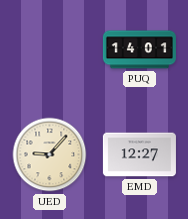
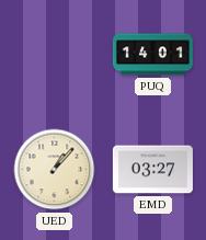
UED: 9:07 -> 1:07
EMD: 12:27 -> 03:27
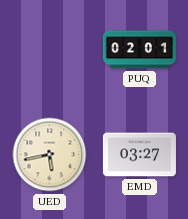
PUQ: 14:01 -> 02:01
UED: 1:07 -> 5:43
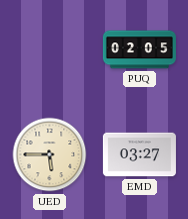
PUQ: 02:01 -> 02:05
UED: 5:43 -> 5:45
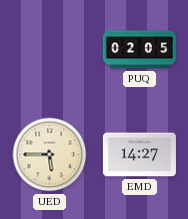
EMD: 03:27 -> 14:27
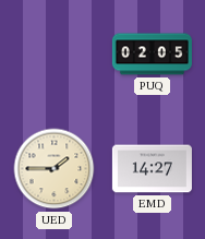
UED: 5:45 -> 1:45
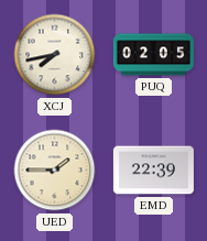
XCJ: none -> 7:43
EMD: 14:27 -> 22:39
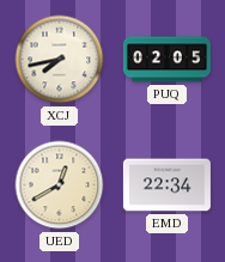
UED: 1:45 -> 12:40
EMD: 22:39 -> 22:34
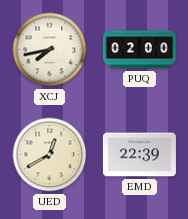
PUQ: 02:05 -> 02:00
EMD: 22:34 -> 22:39
